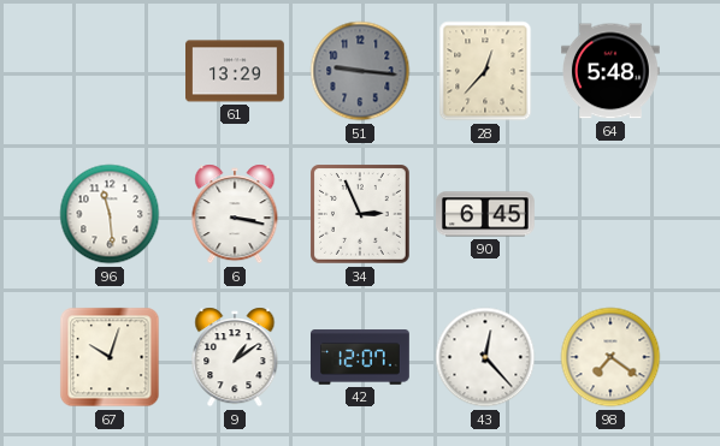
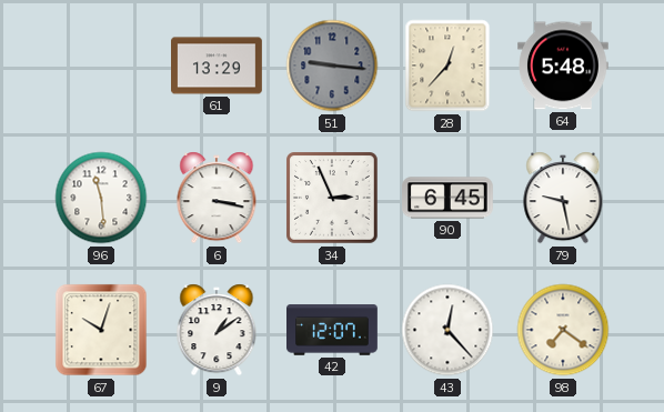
79: none -> 9:28
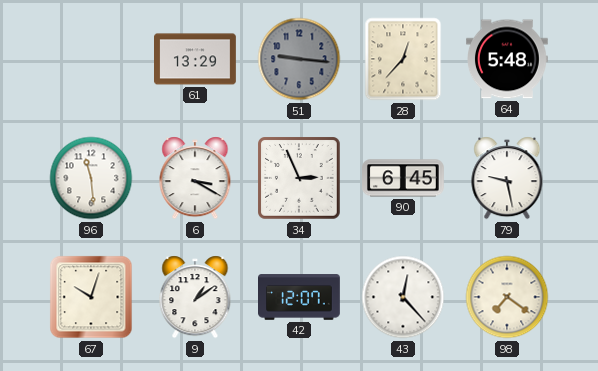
6: 3:17 -> 3:20
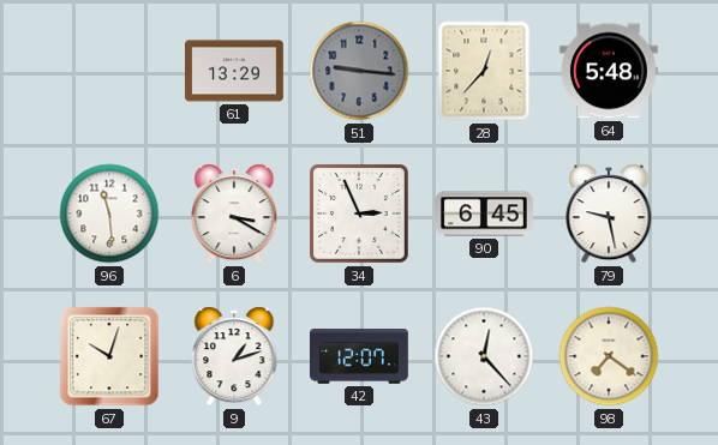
9: 1:09 -> 1:12
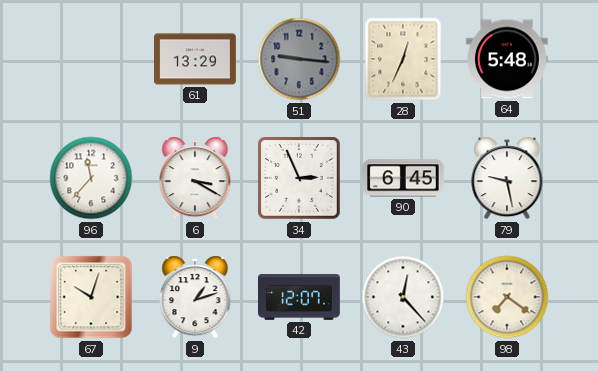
28: 12:37 -> 12:34
96: 11:29 -> 11:37
